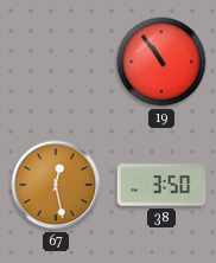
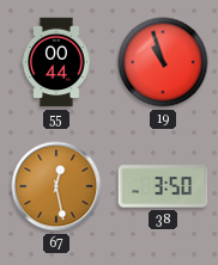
55: none -> 00:44
19: 10:54 -> 10:57
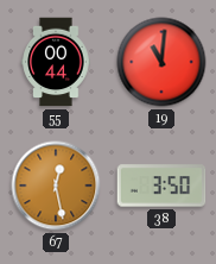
19: 10:57 -> 11:01
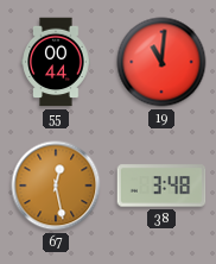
38: 3:50 -> 3:48
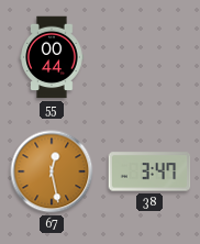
19: 11:01 -> none
38: 3:48 -> 3:47
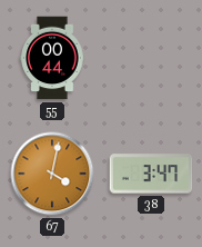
67: 12:28 -> 4:02
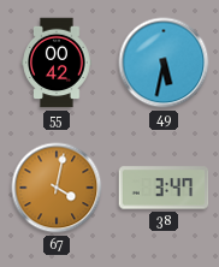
55: 00:44 -> 00:42
49: none -> 5:32
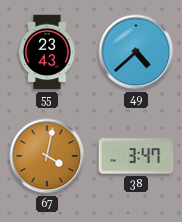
55: 00:42 -> 23:43
49: 5:32 -> 4:38
